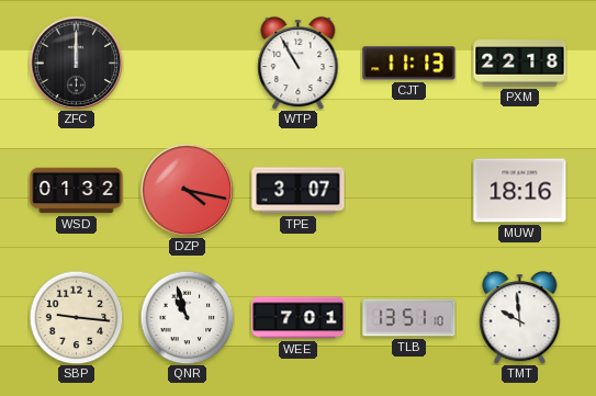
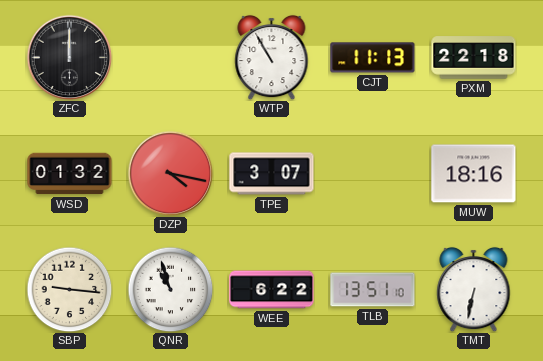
WEE: 7:01 -> 6:22
TMT: 9:59 -> 6:32
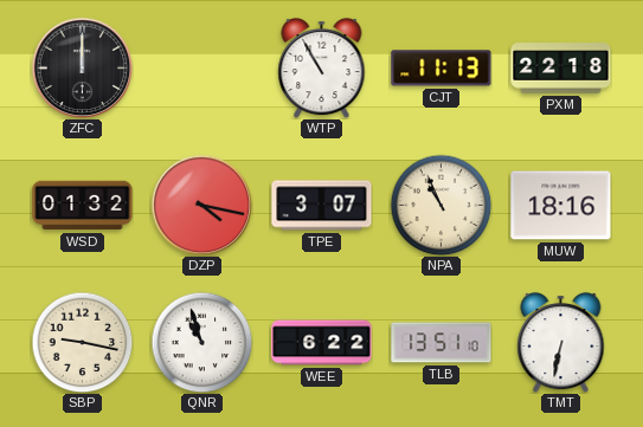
NPA: none -> 10:56
SBP: 9:16 -> 9:17
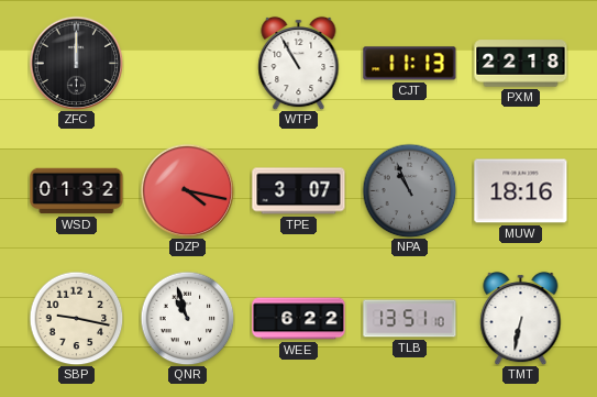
NPA dial: cream -> grey
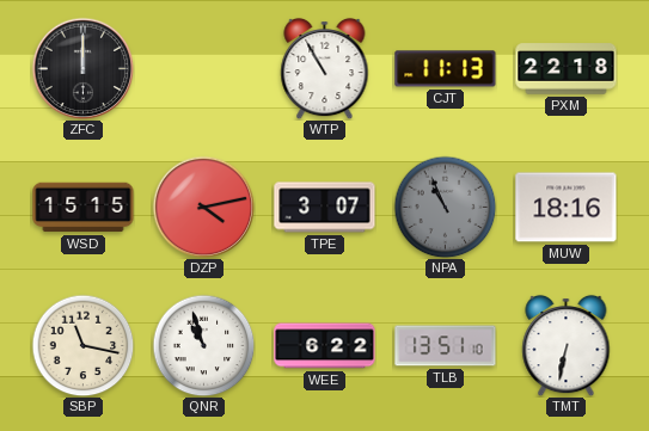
WSD: 01:32 -> 15:15
DZP: 4:17 -> 4:13
SBP: 9:17 -> 11:17
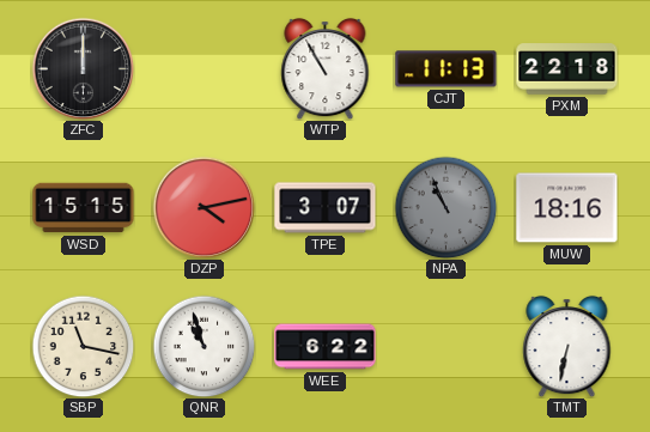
TLB: 13:51 -> none
